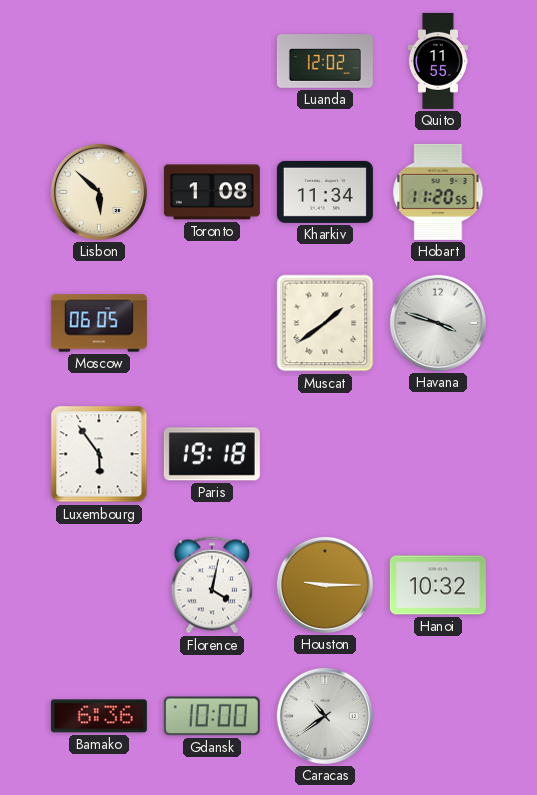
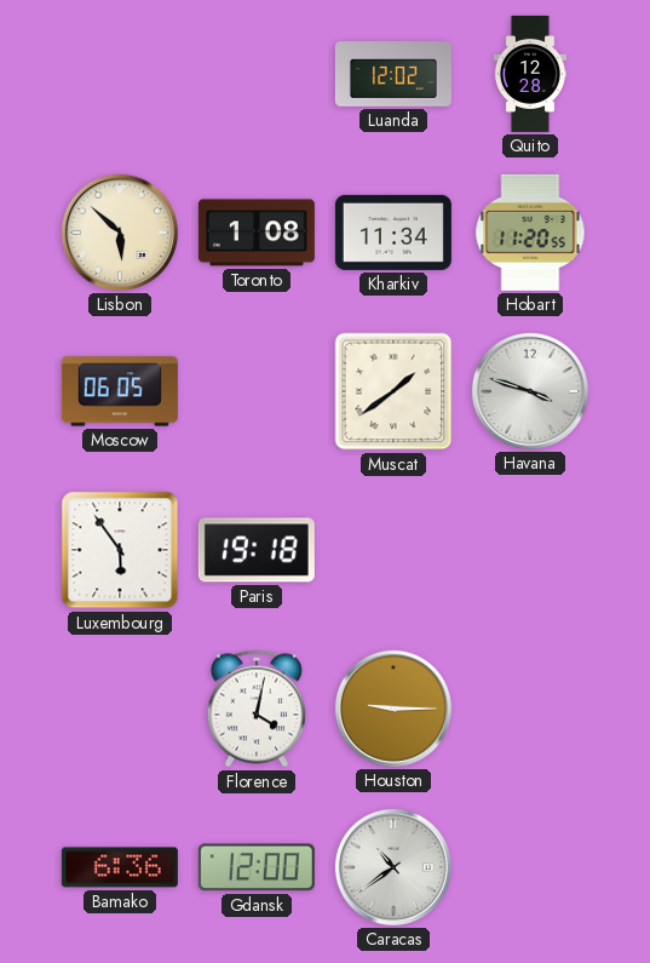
Quito: 11:55 -> 12:28
Hanoi: 10:32 -> none
Gdansk: 10:00 -> 12:00
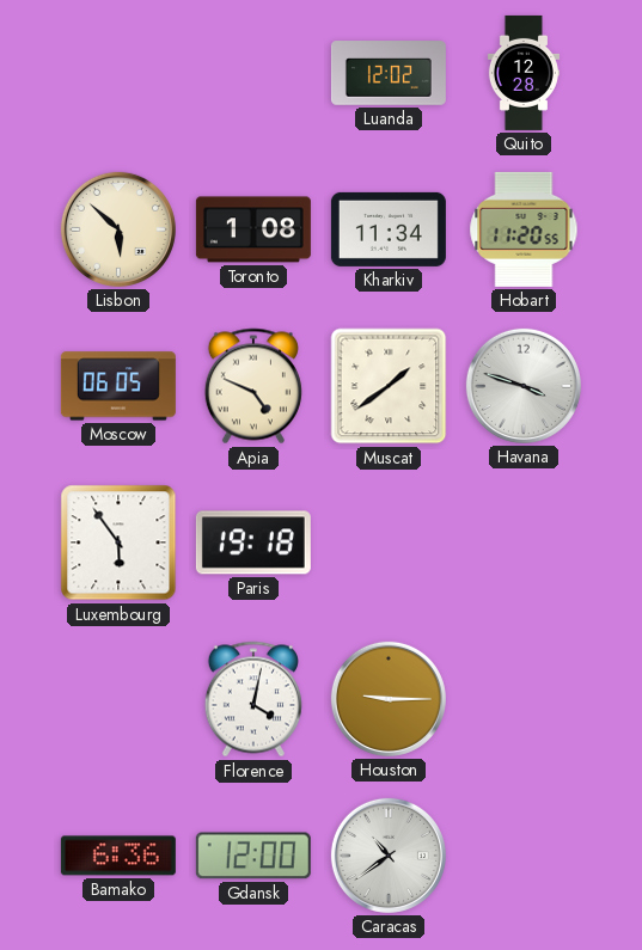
Apia: none -> 4:49
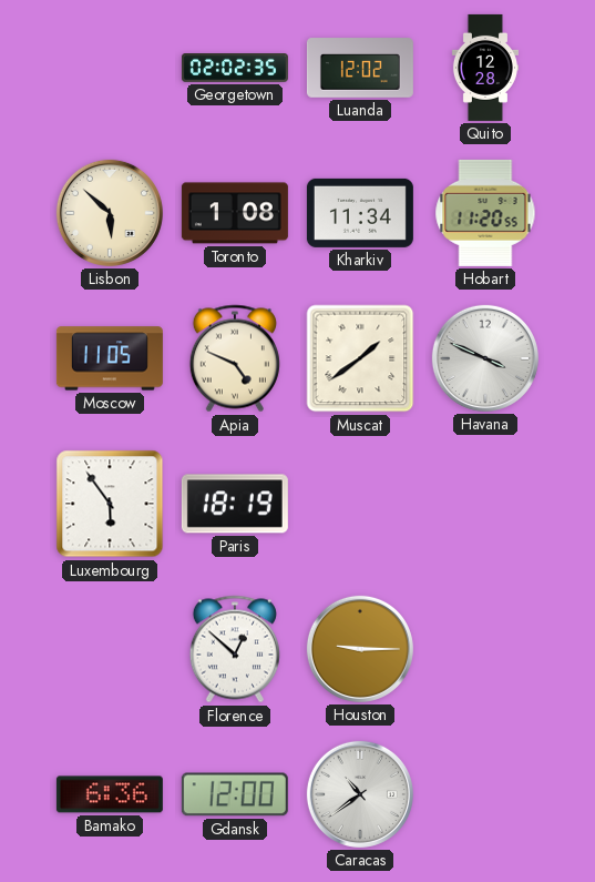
Georgetown: none -> 02:02
Moscow: 06:05 -> 11:05
Havana: 3:48 -> 3:49
Paris: 19:18 -> 18:19
Florence: 4:02 -> 12:52
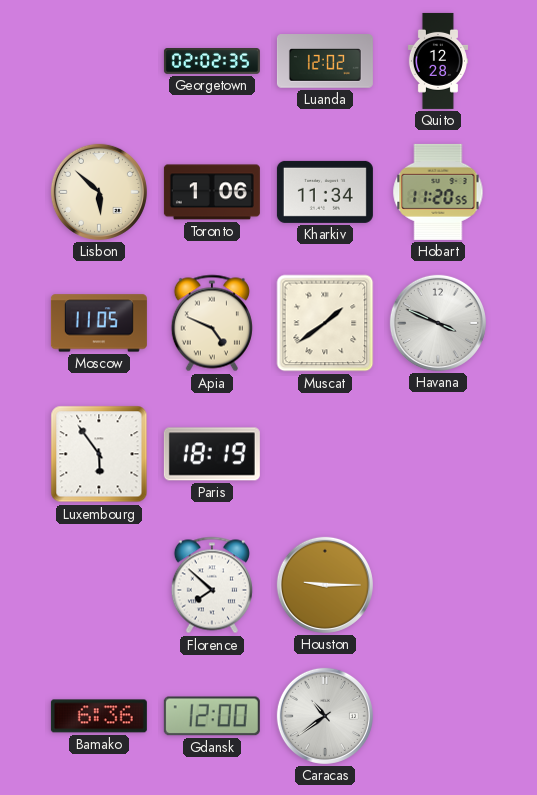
Toronto: 1:08 -> 1:06
Florence: 12:52 -> 7:52
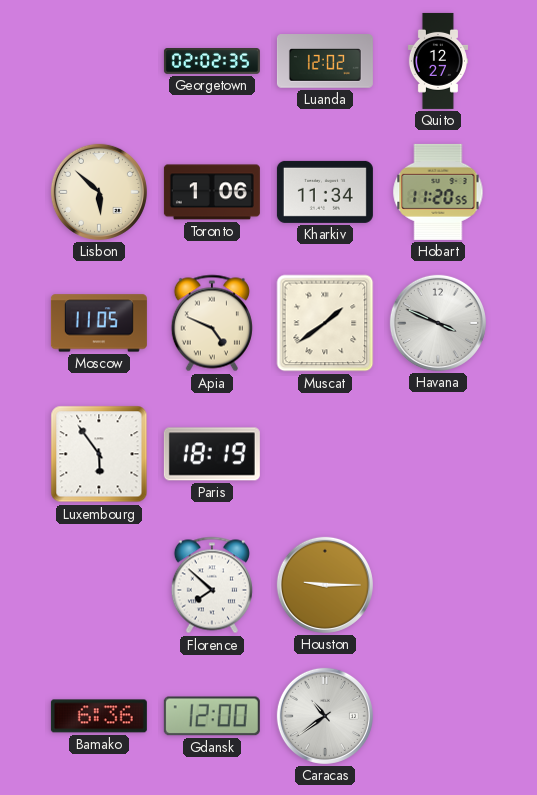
Quito: 12:28 -> 12:27
